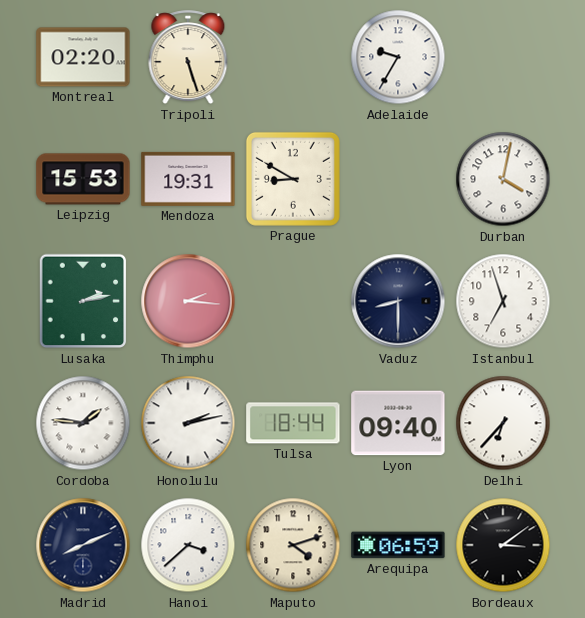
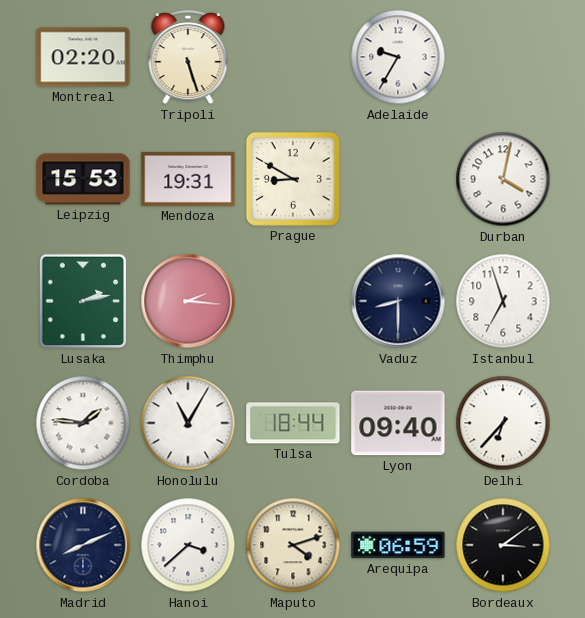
Honolulu: 2:13 -> 11:05
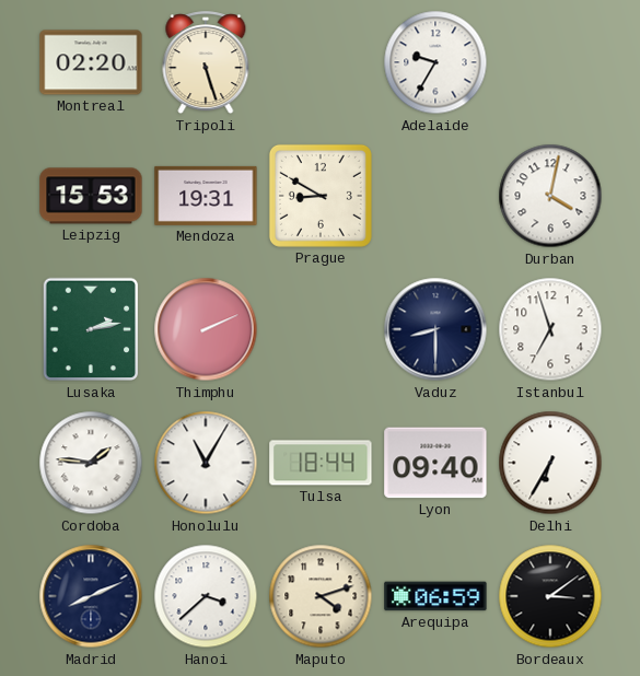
Thimphu: 2:16 -> 2:11
Delhi: 6:37 -> 6:35
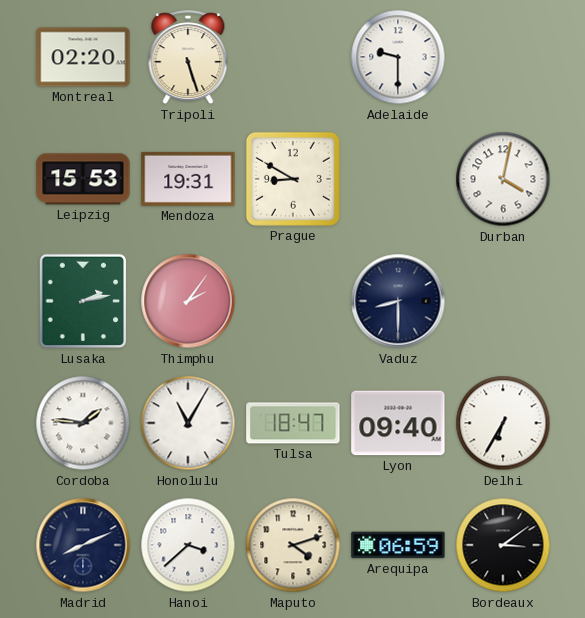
Adelaide: 9:35 -> 9:30
Thimphu: 2:11 -> 2:06
Istanbul: 6:57 -> none
Tulsa: 18:44 -> 18:47
